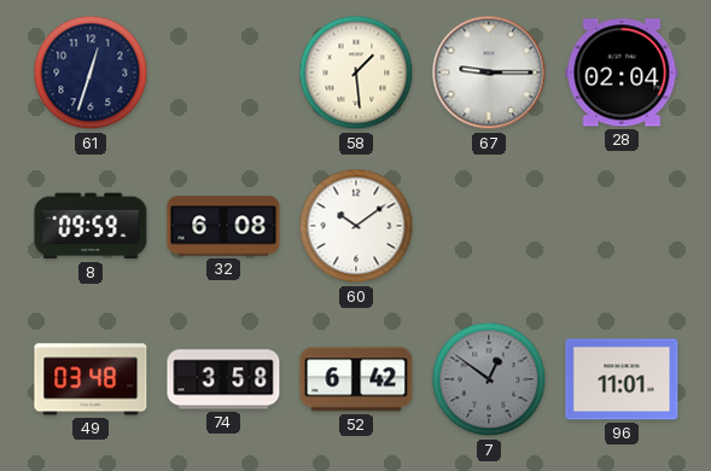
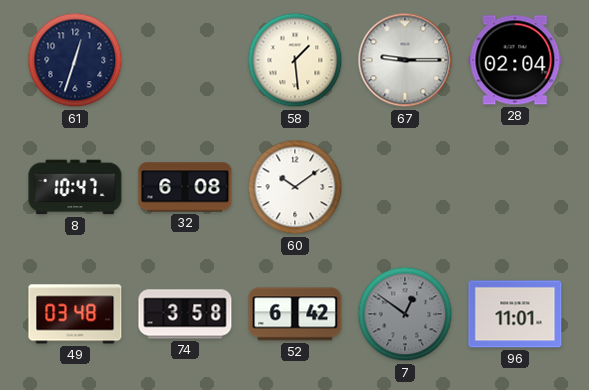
8: 09:59 -> 10:47
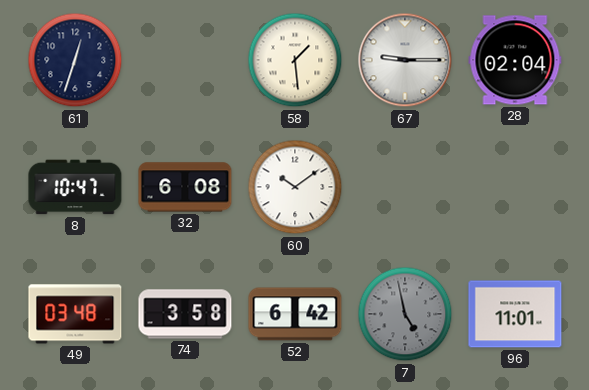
7: 12:51 -> 4:58
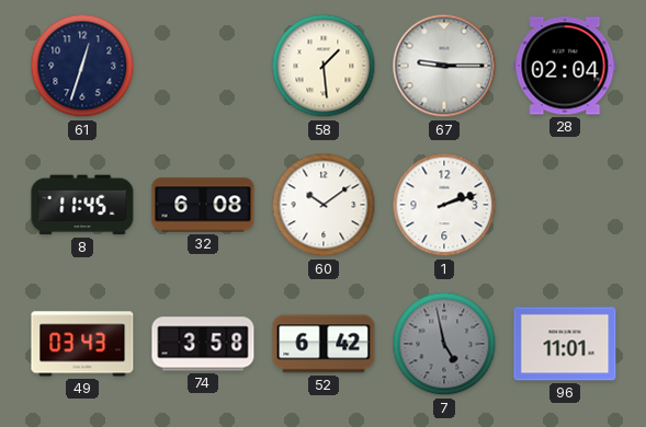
8: 10:47 -> 11:45
1: none -> 2:12
49: 03:48 -> 03:43
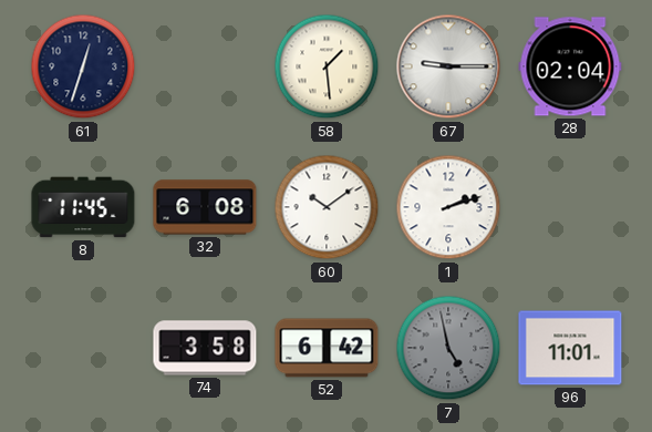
49: 03:43 -> none
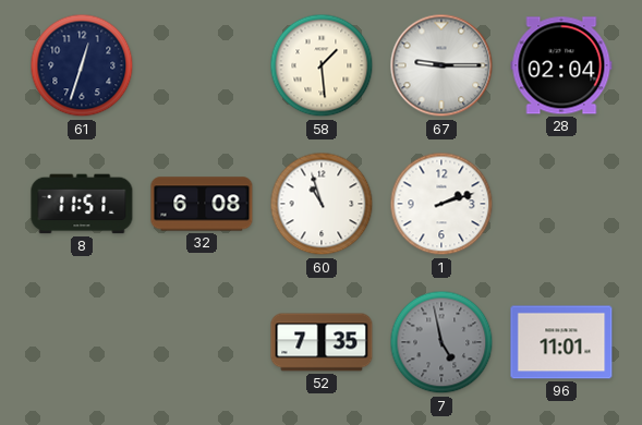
8: 11:45 -> 11:51
60: 10:09 -> 10:57
74: 3:58 -> none
52: 6:42 -> 7:35
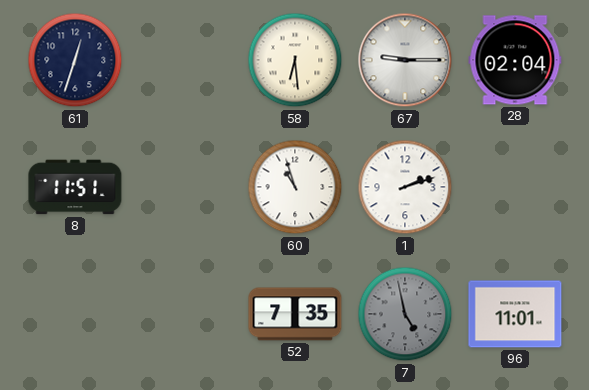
58: 1:29 -> 6:29
32: 6:08 -> none
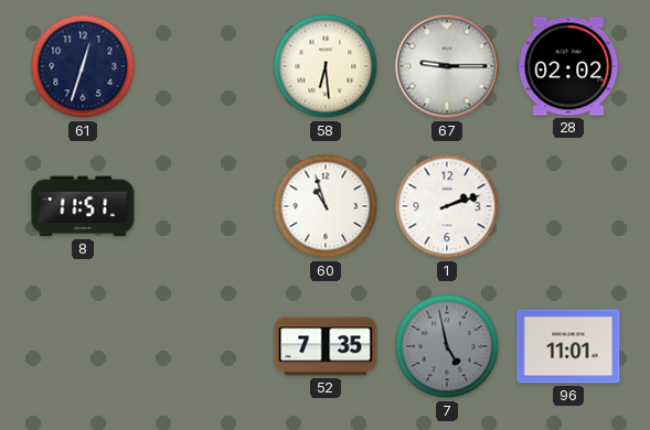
28: 02:04 -> 02:02
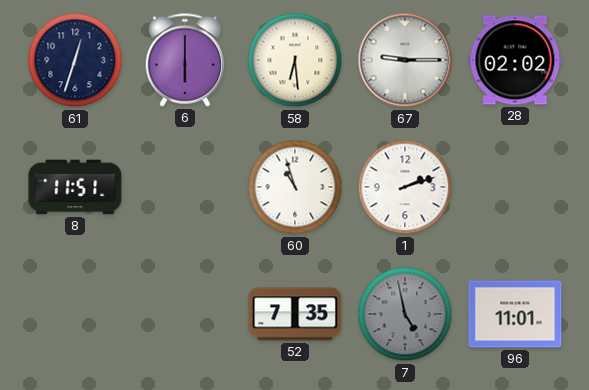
6: none -> 6:00
